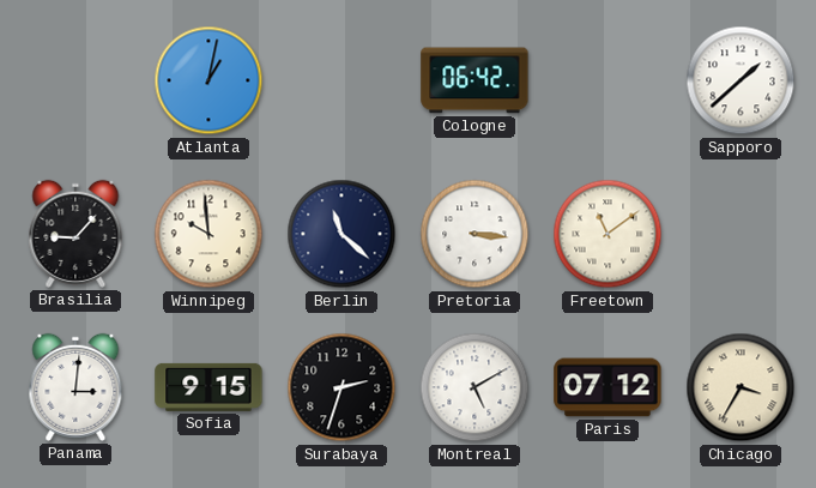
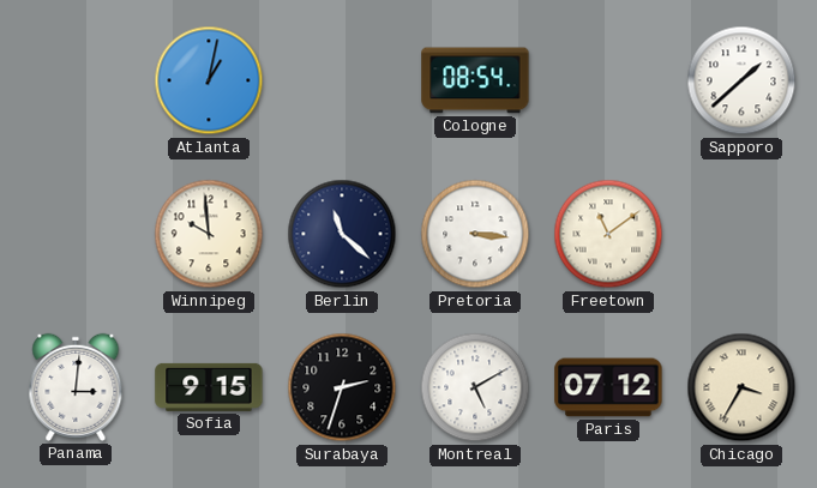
Cologne: 06:42 -> 08:54
Brasilia: 9:07 -> none
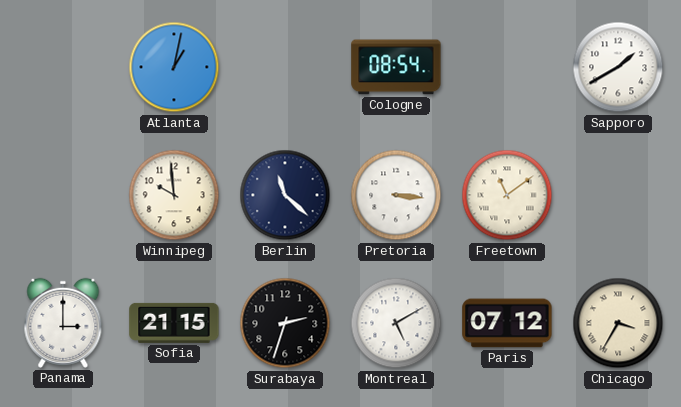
Sapporo: 1:38 -> 1:40
Panama: 3:01 -> 3:00
Sofia: 9:15 -> 21:15
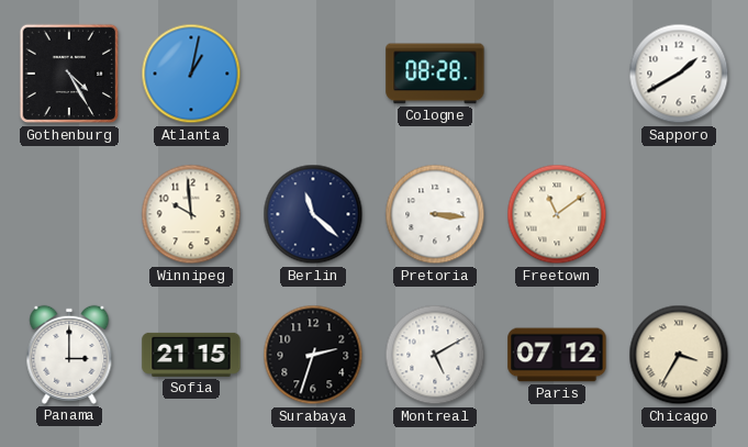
Gothenburg: none -> 4:25
Cologne: 08:54 -> 08:28
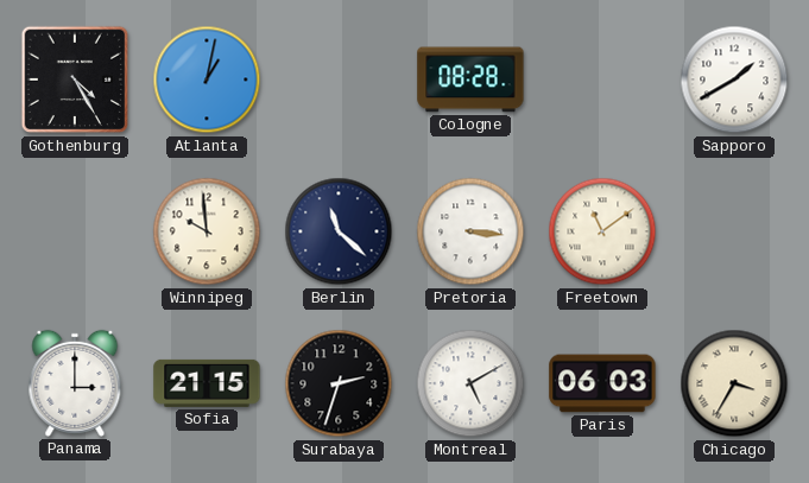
Paris: 07:12 -> 06:03
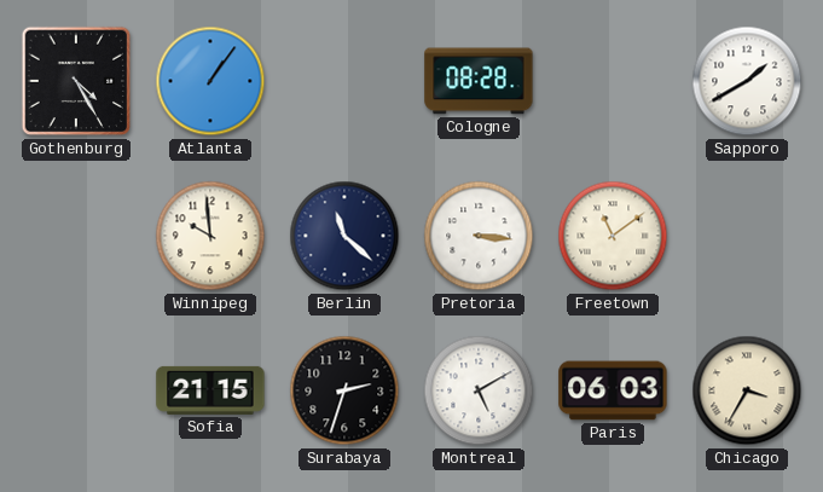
Atlanta: 1:02 -> 1:06
Panama: 3:00 -> none
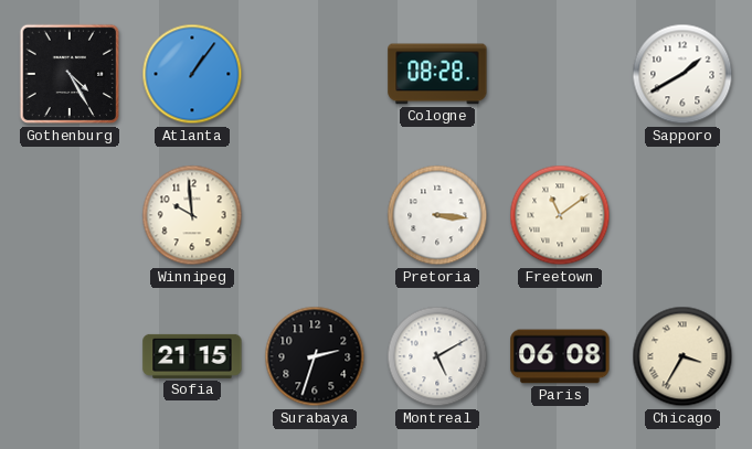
Berlin: 11:22 -> none
Paris: 06:03 -> 06:08
